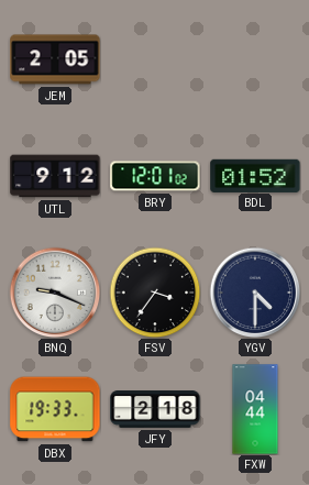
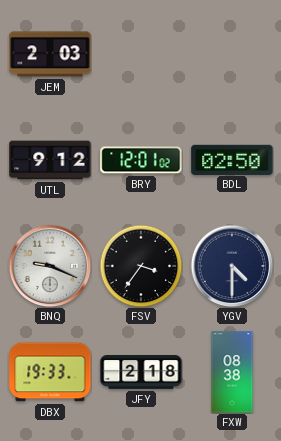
JEM: 2:05 -> 2:03
BDL: 01:52 -> 02:50
FXW: 04:44 -> 08:38
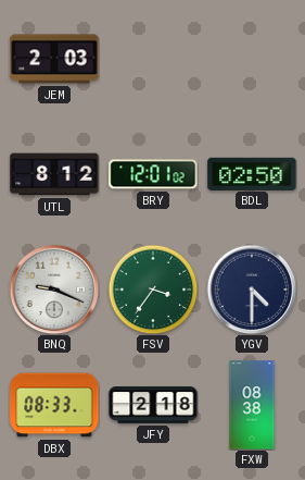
UTL: 9:12 -> 8:12
FSV dial: black -> green
DBX: 19:33 -> 08:33
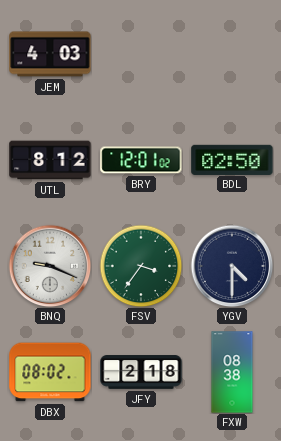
JEM: 2:03 -> 4:03
DBX: 08:33 -> 08:02
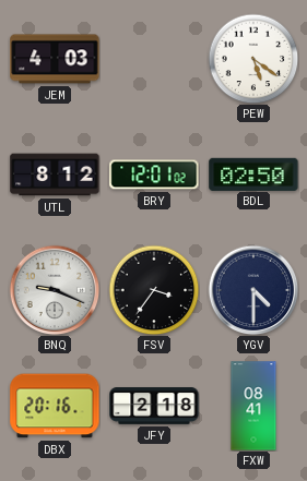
PEW: none -> 5:21
FSV dial: green -> black
DBX: 08:02 -> 20:16
FXW: 08:38 -> 08:41
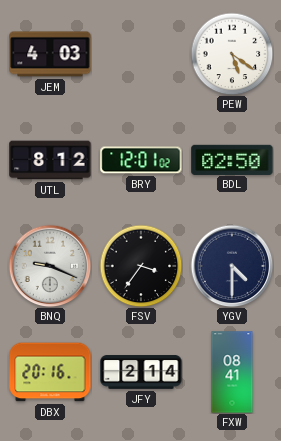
JFY: 2:18 -> 2:14
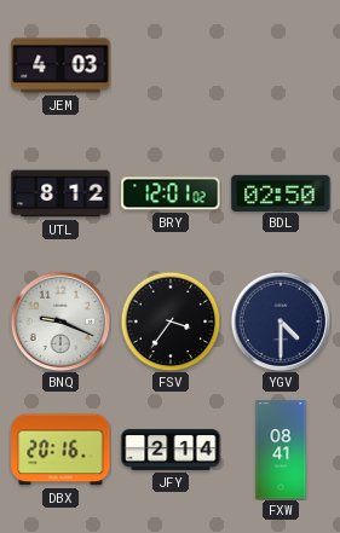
PEW: 5:21 -> none
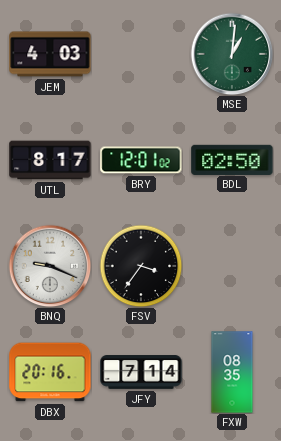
MSE: none -> 1:01
UTL: 8:12 -> 8:17
YGV: 4:30 -> none
JFY: 2:14 -> 7:14
FXW: 08:41 -> 08:35
